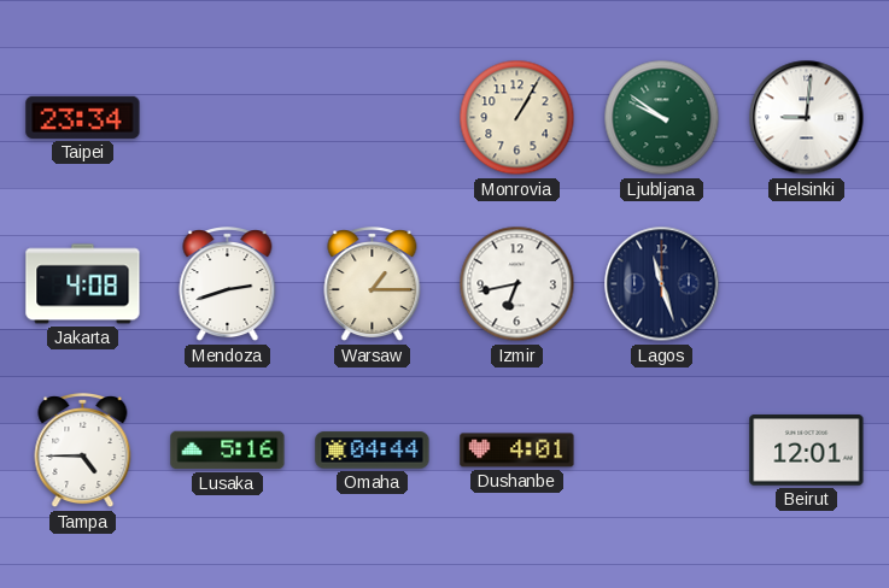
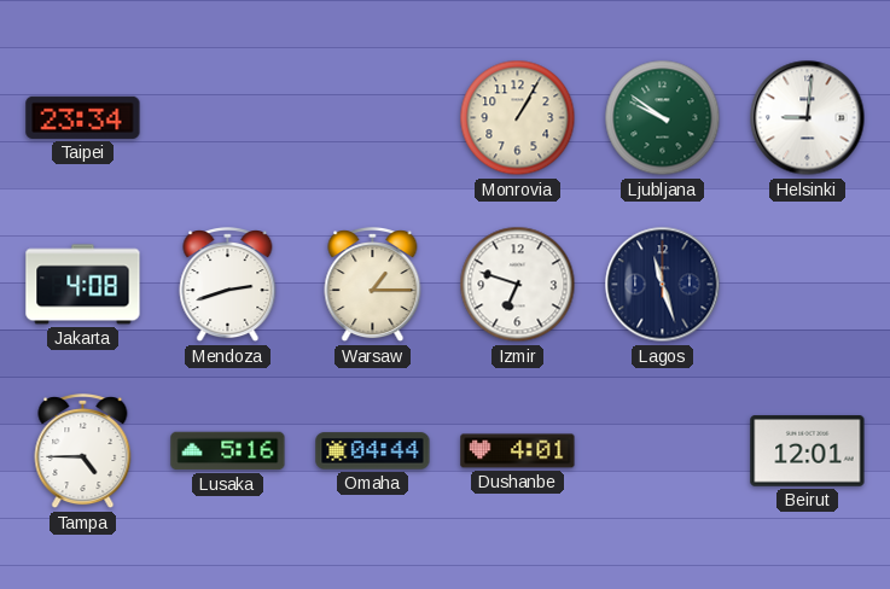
Izmir: 6:43 -> 6:48
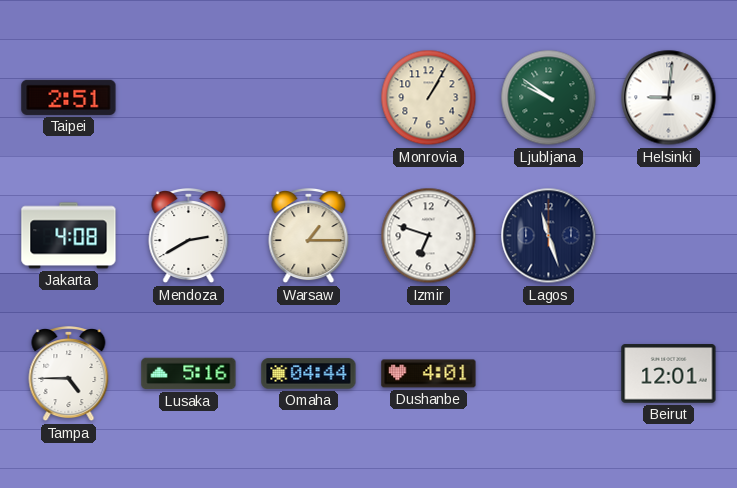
Taipei: 23:34 -> 2:51
Mendoza: 2:42 -> 2:40
